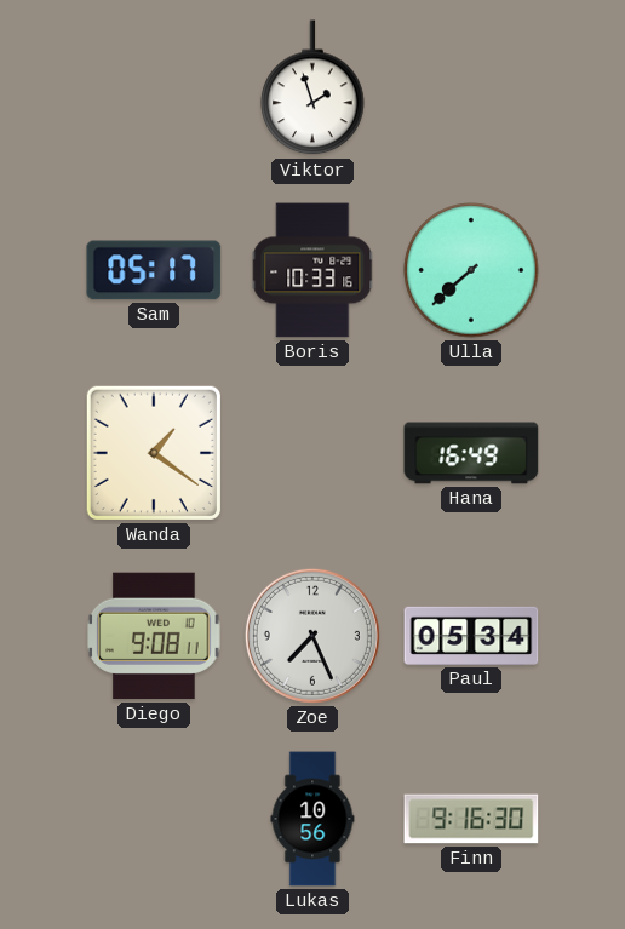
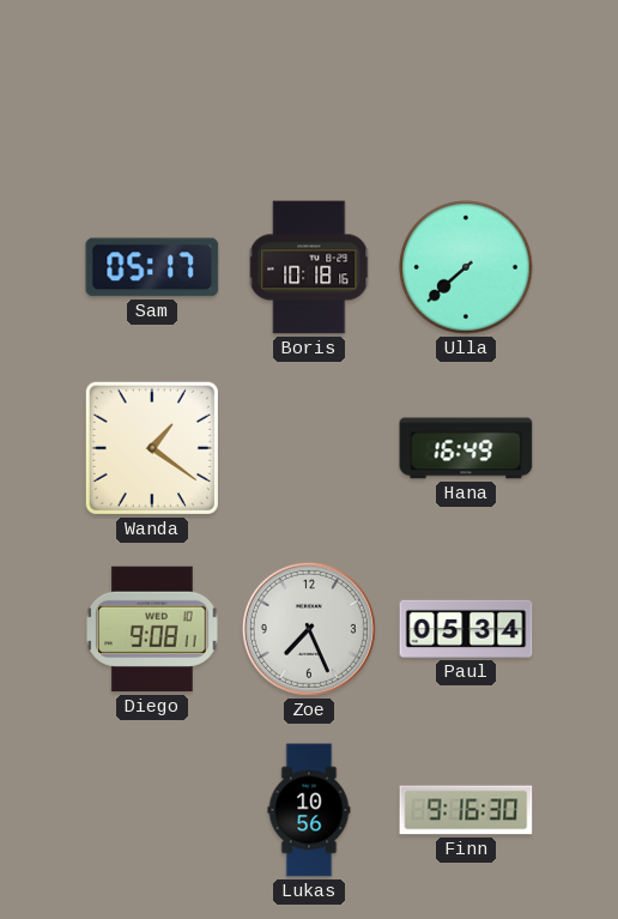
Viktor: 1:57 -> none
Boris: 10:33 -> 10:18
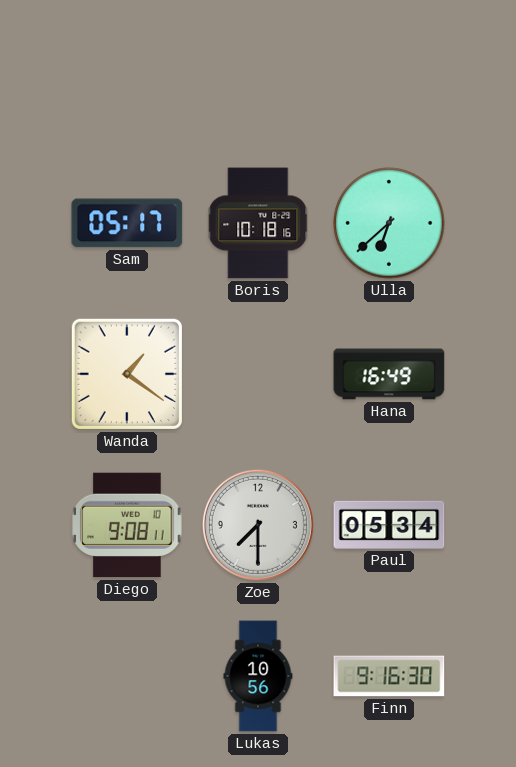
Ulla: 7:38 -> 6:38
Zoe: 7:26 -> 7:30
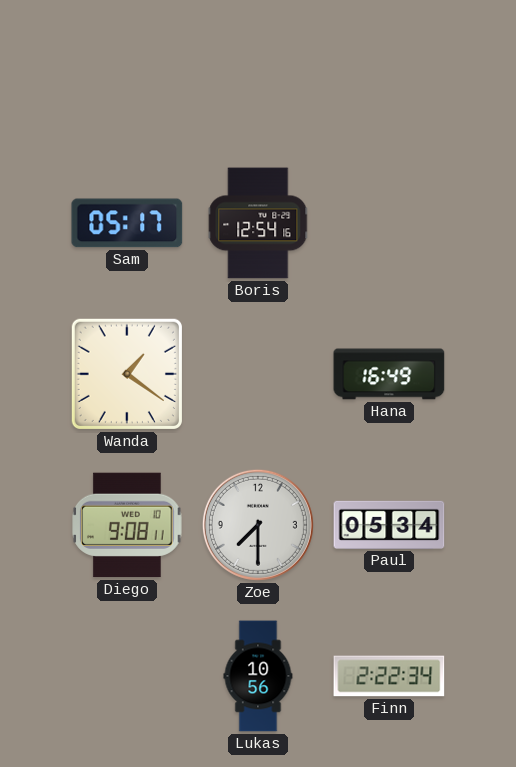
Boris: 10:18 -> 12:54
Ulla: 6:38 -> none
Finn: 9:16 -> 2:22
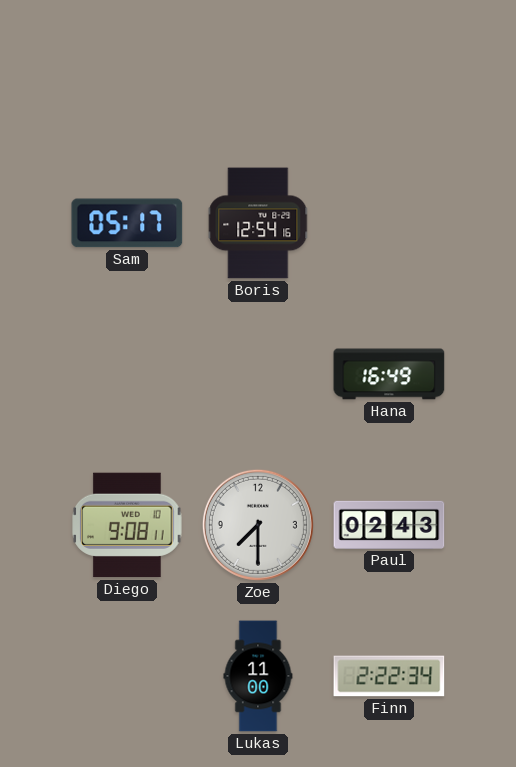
Wanda: 1:21 -> none
Paul: 05:34 -> 02:43
Lukas: 10:56 -> 11:00
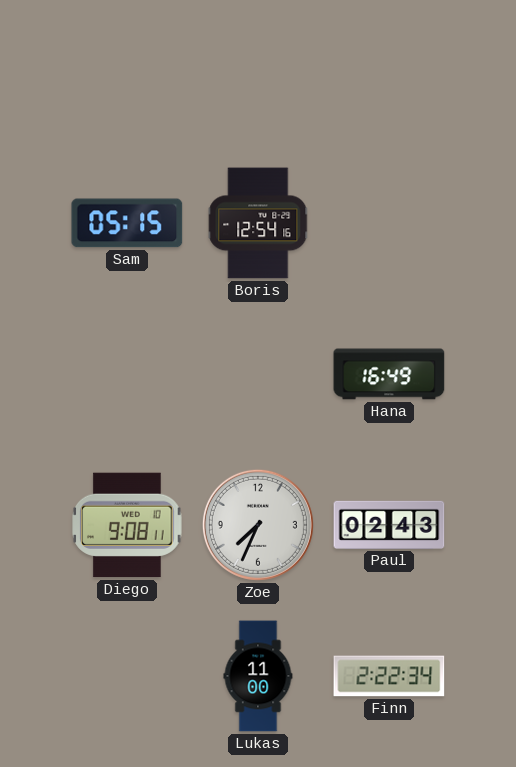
Sam: 05:17 -> 05:15
Zoe: 7:30 -> 7:34
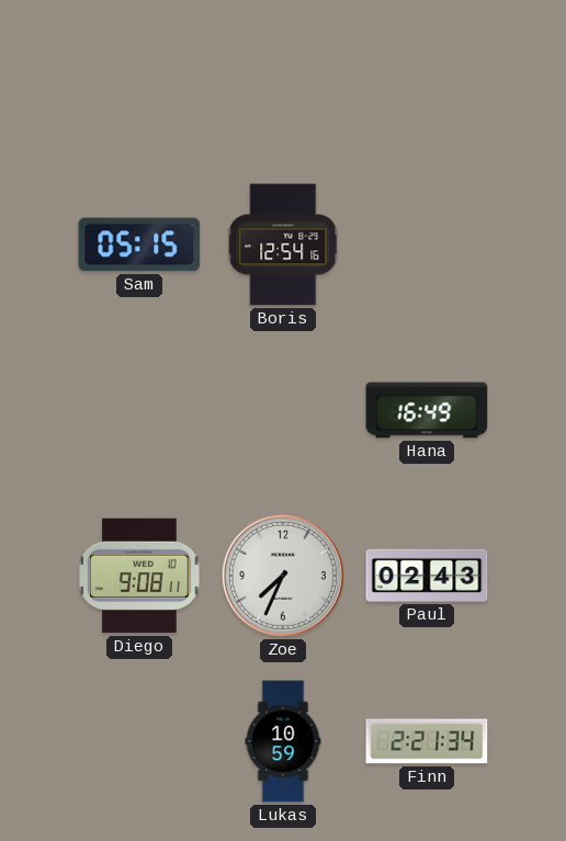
Lukas: 11:00 -> 10:59
Finn: 2:22 -> 2:21
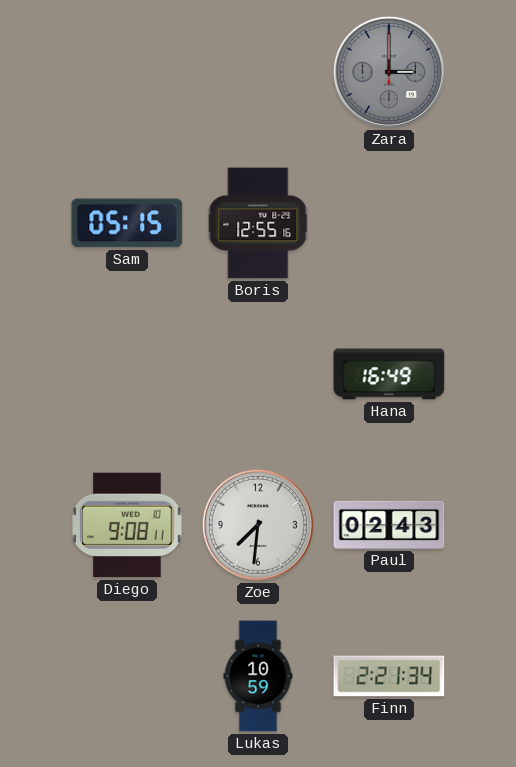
Zara: none -> 3:00
Boris: 12:54 -> 12:55
Zoe: 7:34 -> 7:31
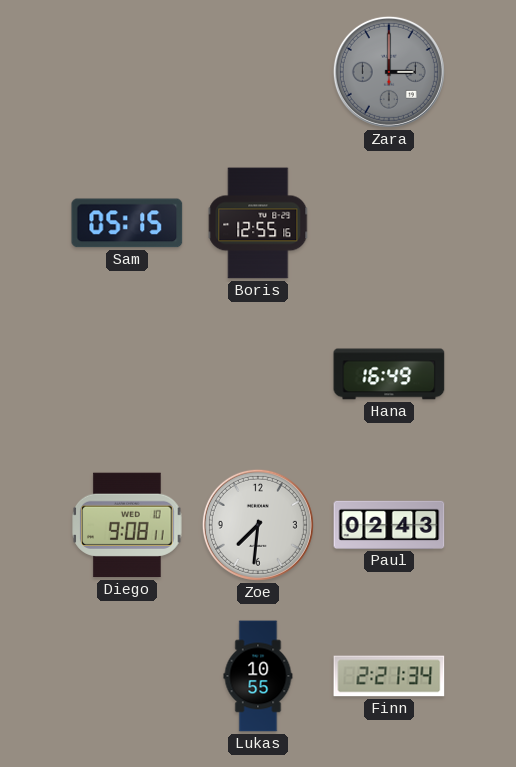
Lukas: 10:59 -> 10:55
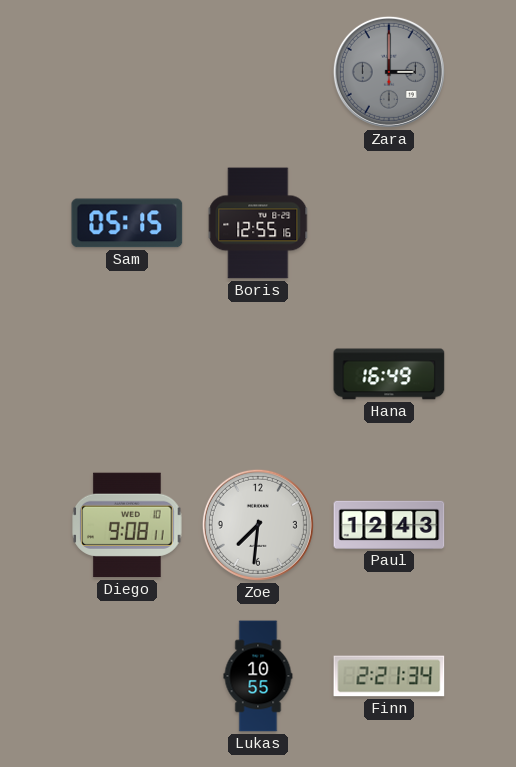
Paul: 02:43 -> 12:43
